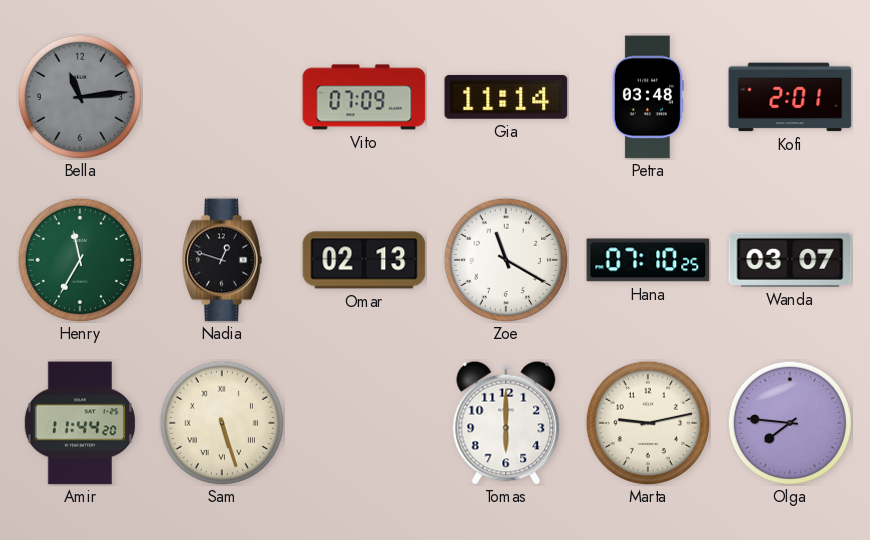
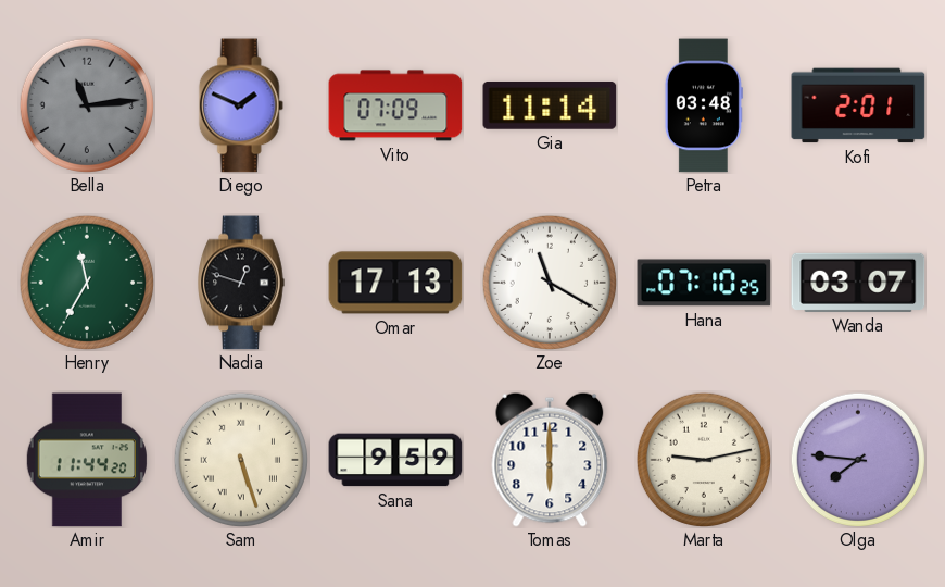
Diego: none -> 1:49
Omar: 02:13 -> 17:13
Sana: none -> 9:59
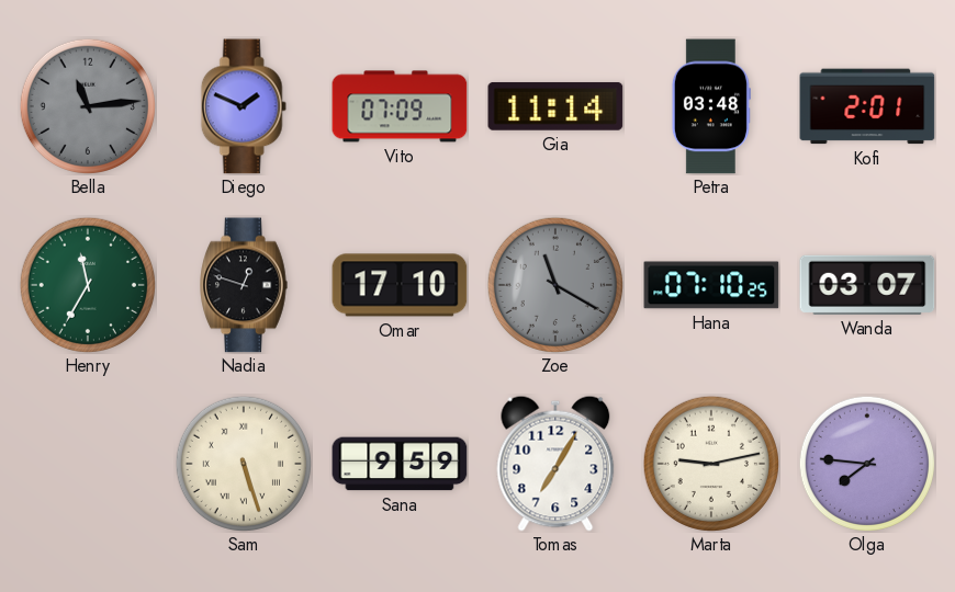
Omar: 17:13 -> 17:10
Zoe dial: white -> grey
Amir: 11:44 -> none
Tomas: 6:00 -> 7:05
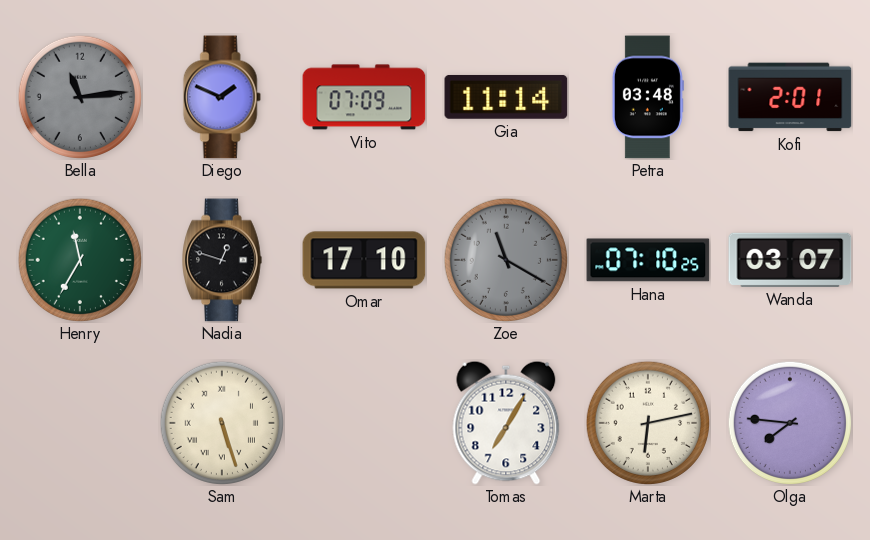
Sana: 9:59 -> none
Marta: 9:13 -> 6:13
